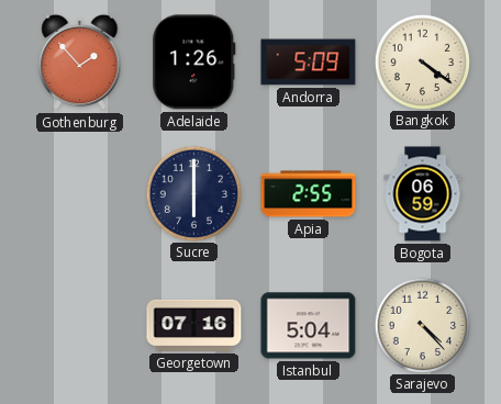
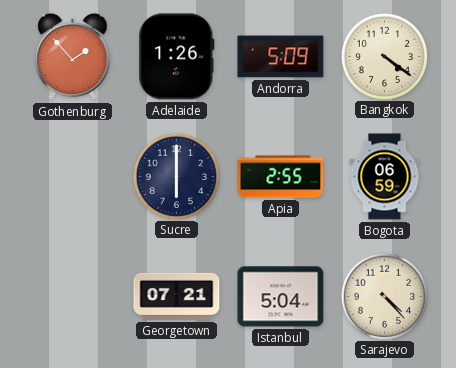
Georgetown: 07:16 -> 07:21
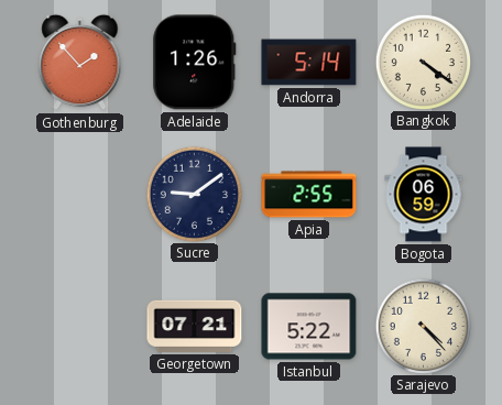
Andorra: 5:09 -> 5:14
Sucre: 6:00 -> 9:09
Istanbul: 5:04 -> 5:22
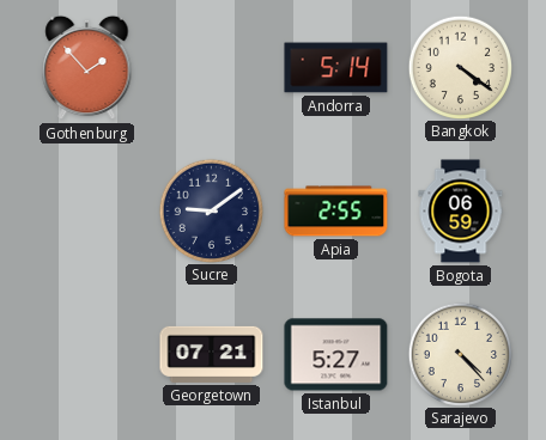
Adelaide: 1:26 -> none
Istanbul: 5:22 -> 5:27
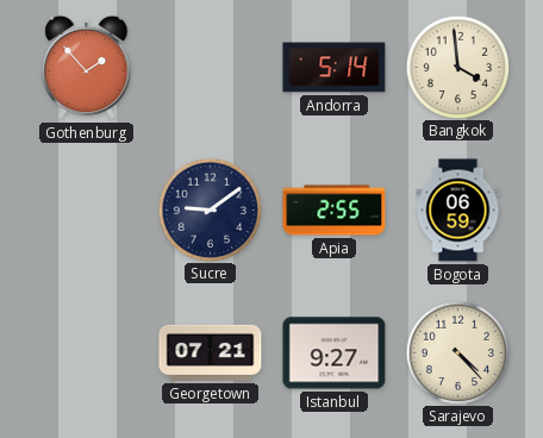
Bangkok: 4:21 -> 3:59
Istanbul: 5:27 -> 9:27
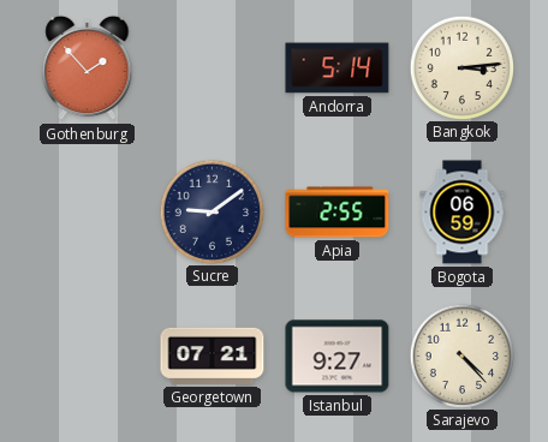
Bangkok: 3:59 -> 3:14
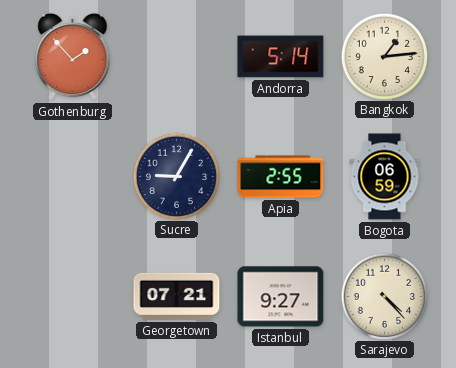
Bangkok: 3:14 -> 1:14
Sucre: 9:09 -> 9:05
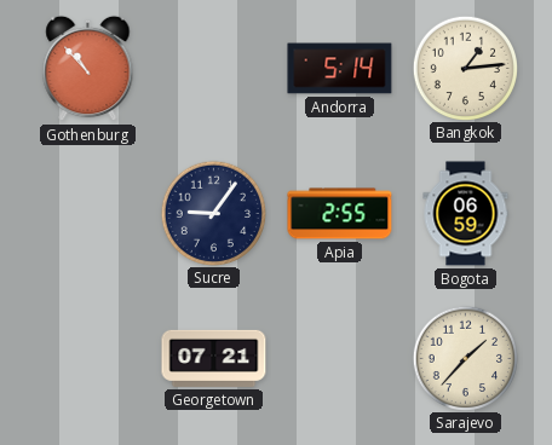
Gothenburg: 1:53 -> 10:53
Sucre: 9:05 -> 9:06
Istanbul: 9:27 -> none
Sarajevo: 4:23 -> 1:37
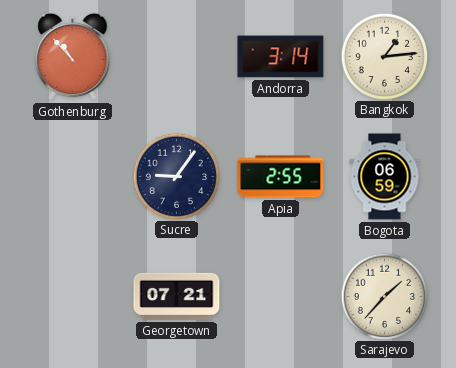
Andorra: 5:14 -> 3:14
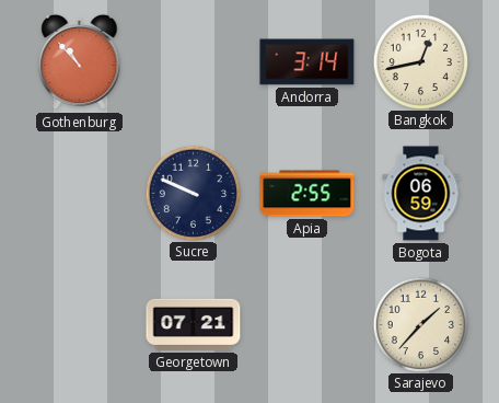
Bangkok: 1:14 -> 12:43
Sucre: 9:06 -> 9:49
